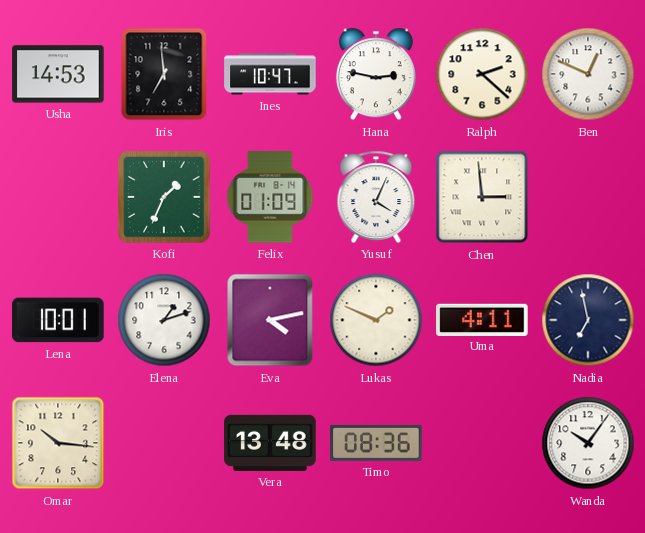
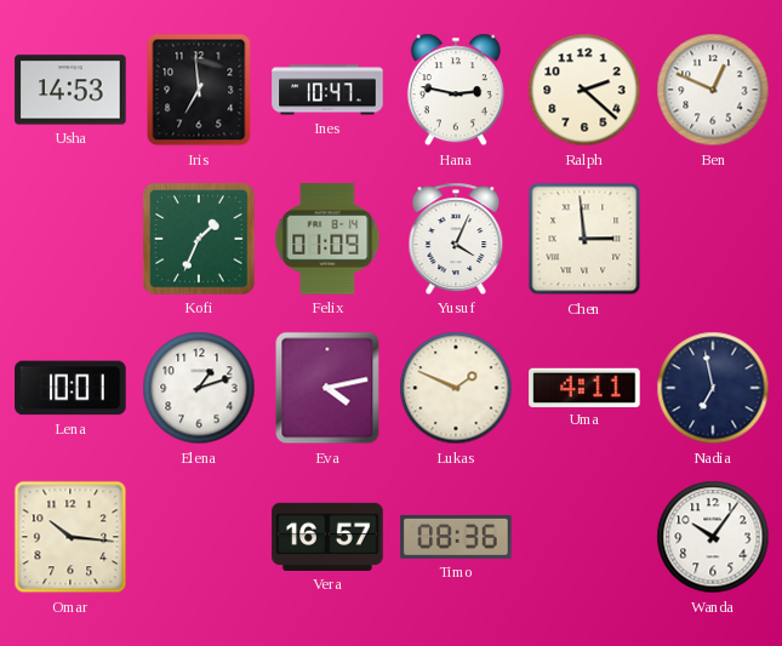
Vera: 13:48 -> 16:57
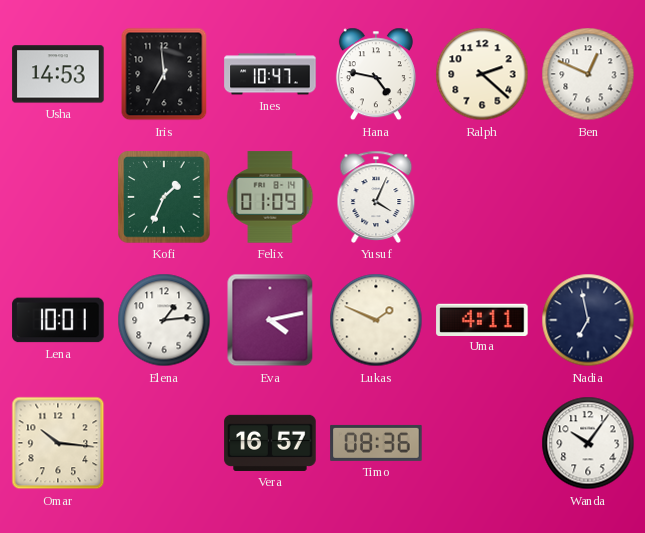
Hana: 2:47 -> 4:47
Chen: 2:59 -> none
Elena: 1:12 -> 1:14
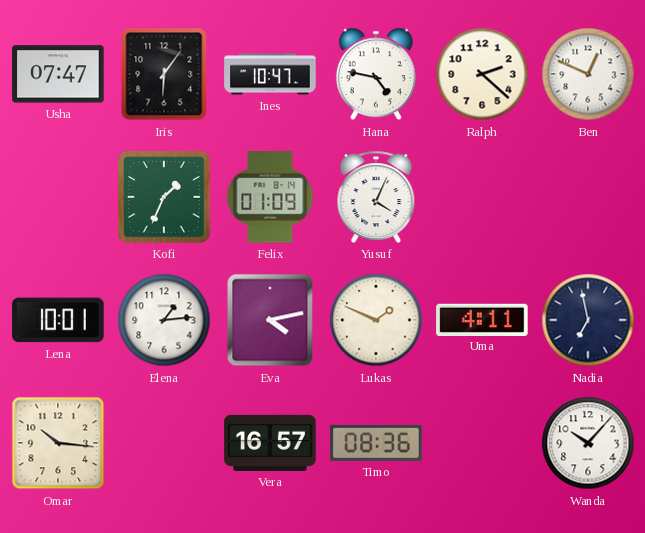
Usha: 14:53 -> 07:47
Iris: 6:59 -> 6:06
Wanda: 10:06 -> 10:07
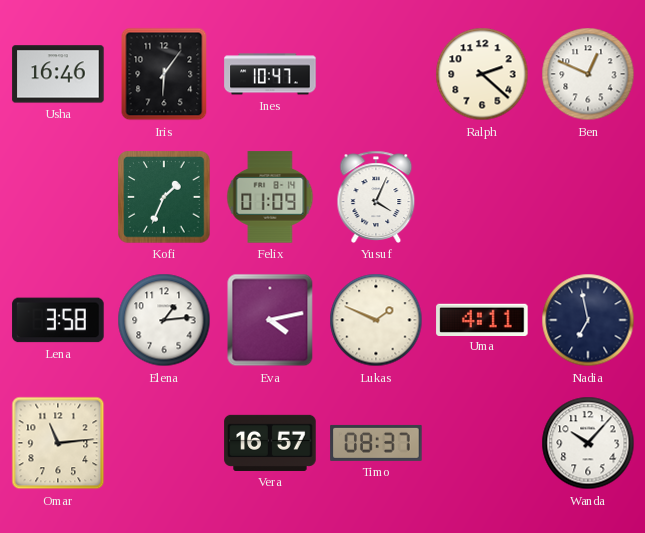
Usha: 07:47 -> 16:46
Hana: 4:47 -> none
Lena: 10:01 -> 3:58
Omar: 10:16 -> 11:14
Timo: 08:36 -> 08:37
